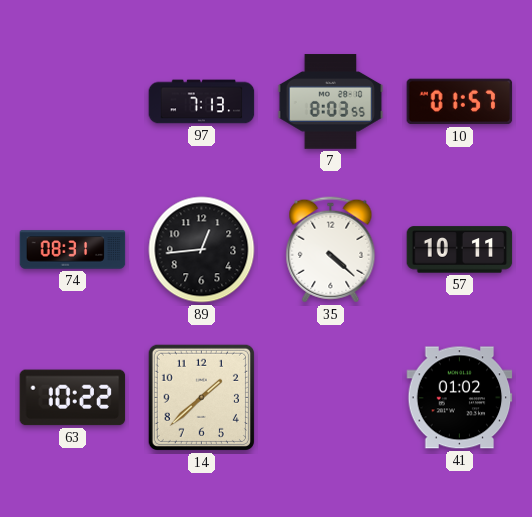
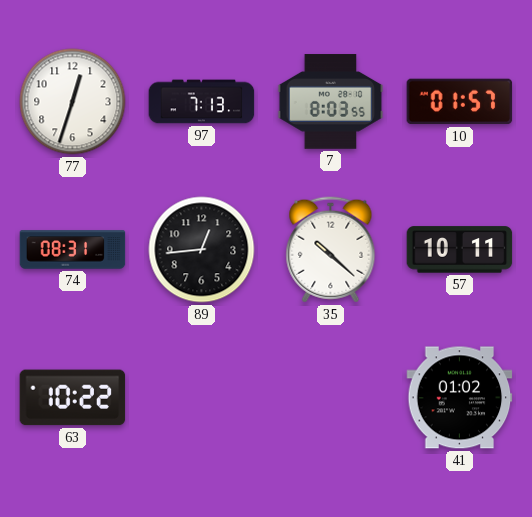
77: none -> 12:33
35: 4:22 -> 10:22
14: 1:38 -> none
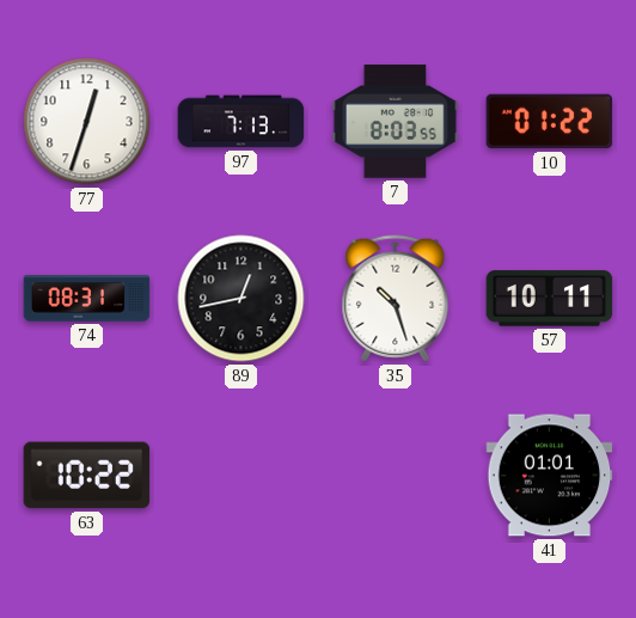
10: 01:57 -> 01:22
89: 12:44 -> 12:43
35: 10:22 -> 10:27
41: 01:02 -> 01:01
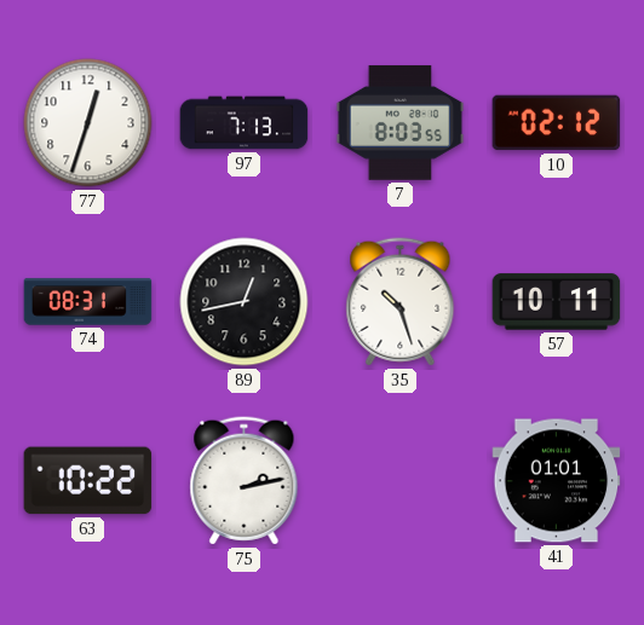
10: 01:22 -> 02:12
75: none -> 2:13
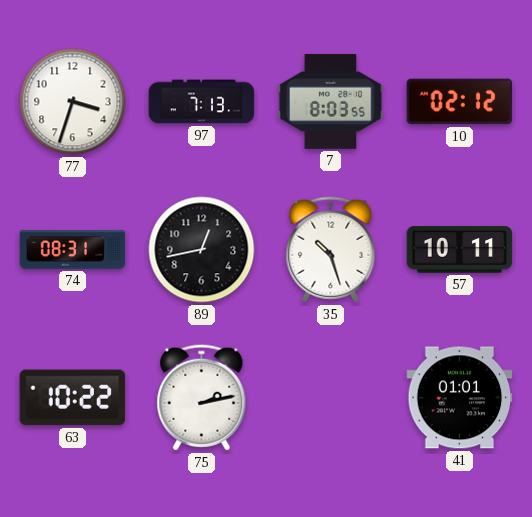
77: 12:33 -> 3:33
